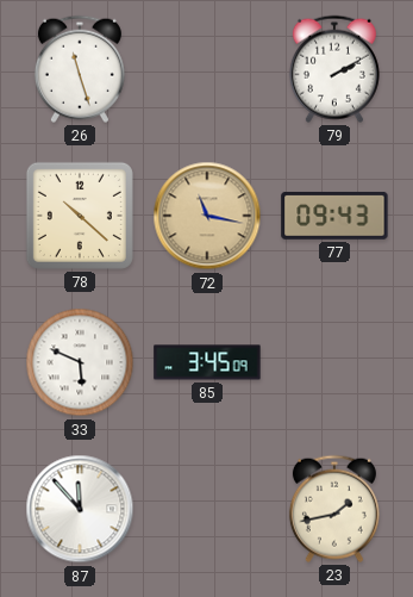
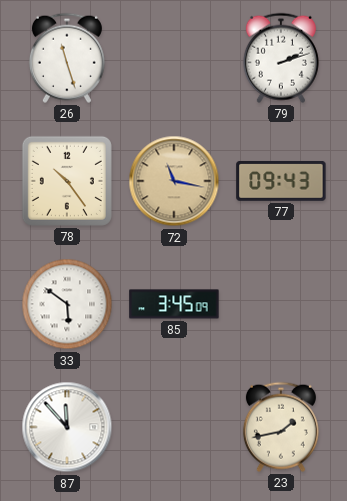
79: 2:10 -> 2:12
78: 10:22 -> 10:24
33: 5:49 -> 5:51
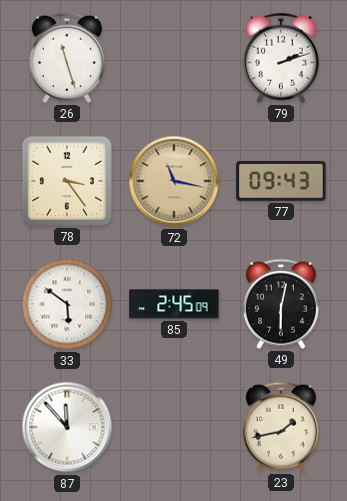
78: 10:24 -> 3:24
85: 3:45 -> 2:45
49: none -> 6:02
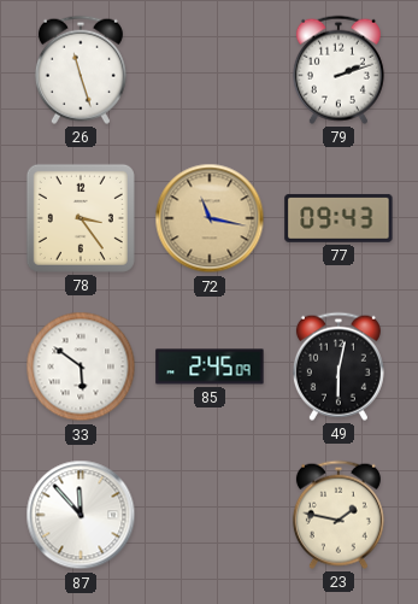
23: 1:43 -> 1:47
